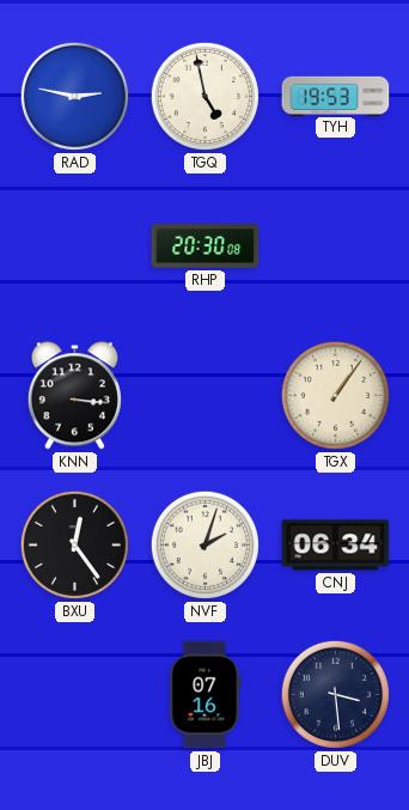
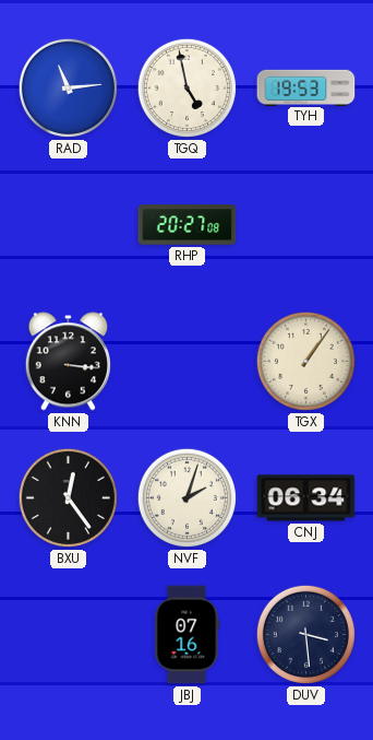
RAD: 2:47 -> 11:14
RHP: 20:30 -> 20:27
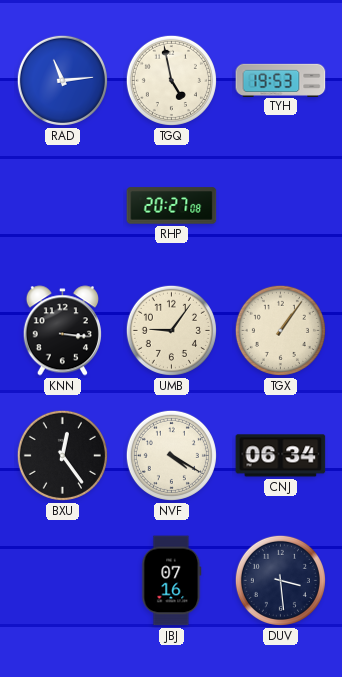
UMB: none -> 9:06
NVF: 2:03 -> 4:20
